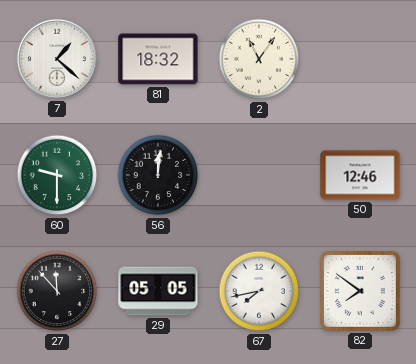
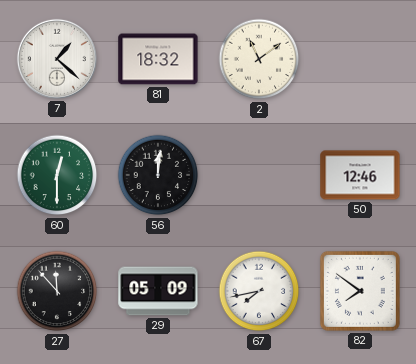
2: 11:06 -> 11:09
60: 9:30 -> 12:30
29: 05:05 -> 05:09
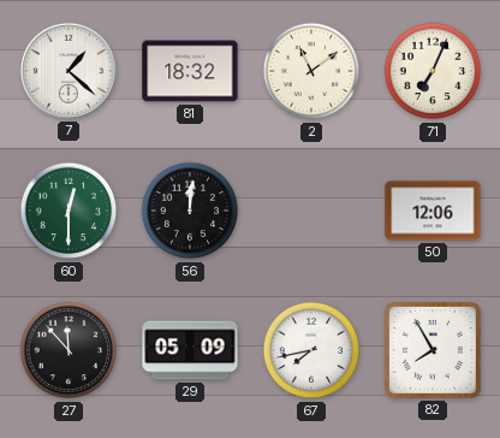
71: none -> 7:04
50: 12:46 -> 12:06
82: 7:51 -> 7:55
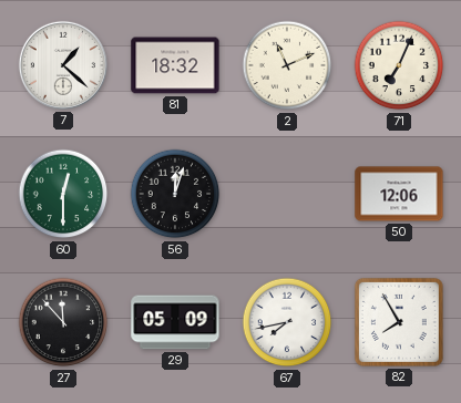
2: 11:09 -> 11:11
56: 12:01 -> 12:03
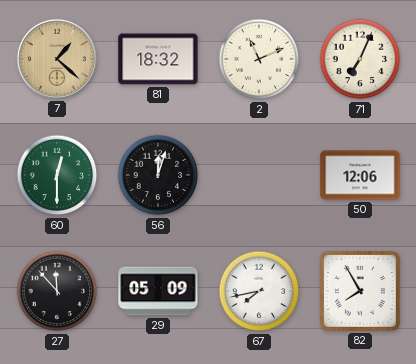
7 dial: white -> champagne
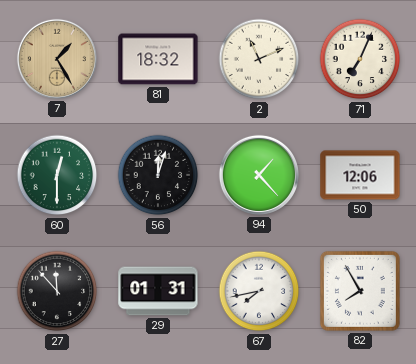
7: 1:22 -> 1:25
94: none -> 1:23
29: 05:09 -> 01:31
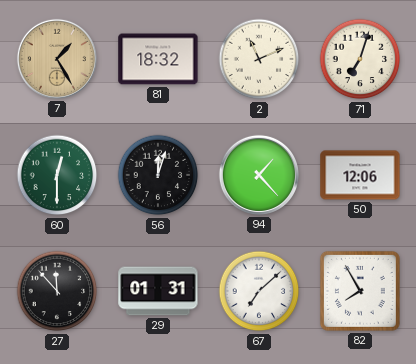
71: 7:04 -> 7:03
67: 7:43 -> 7:08
